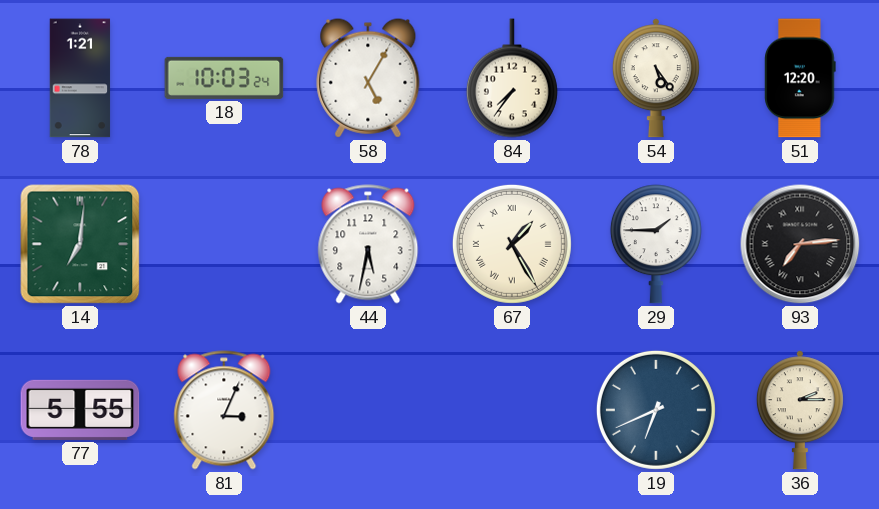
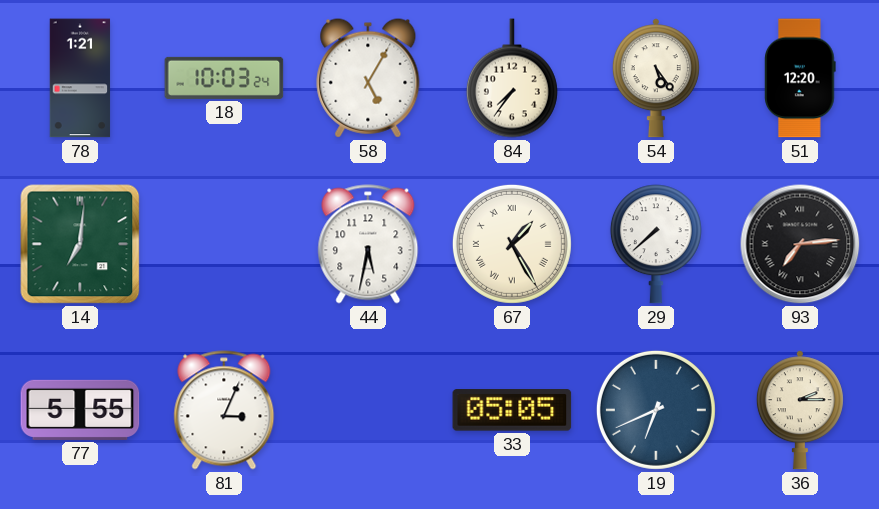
29: 1:45 -> 7:38
33: none -> 05:05
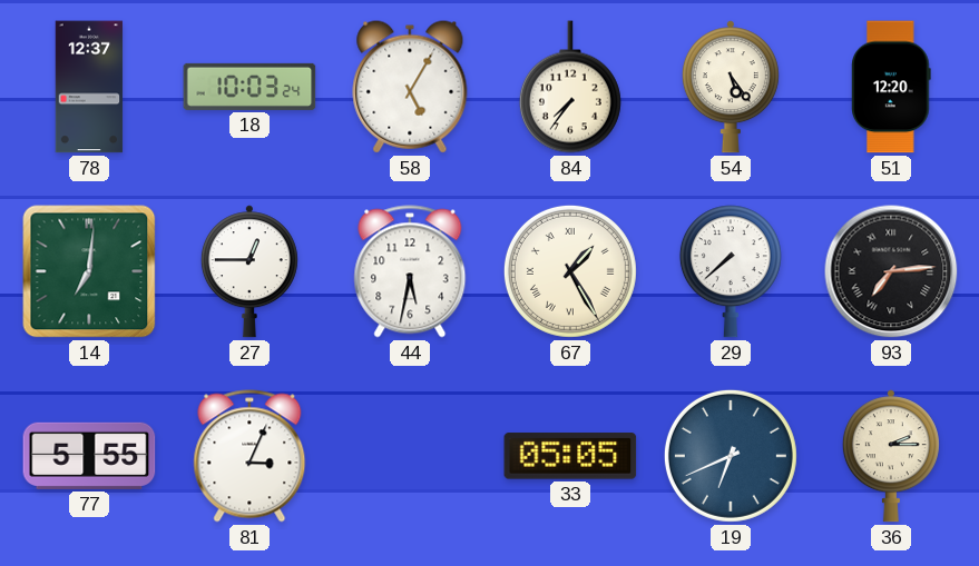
78: 1:21 -> 12:37
27: none -> 12:45
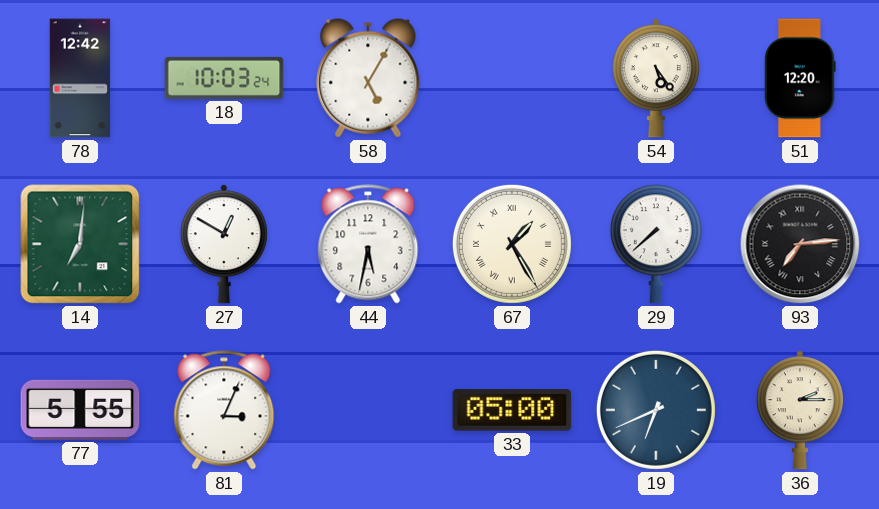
78: 12:37 -> 12:42
84: 7:36 -> none
27: 12:45 -> 12:50
33: 05:05 -> 05:00
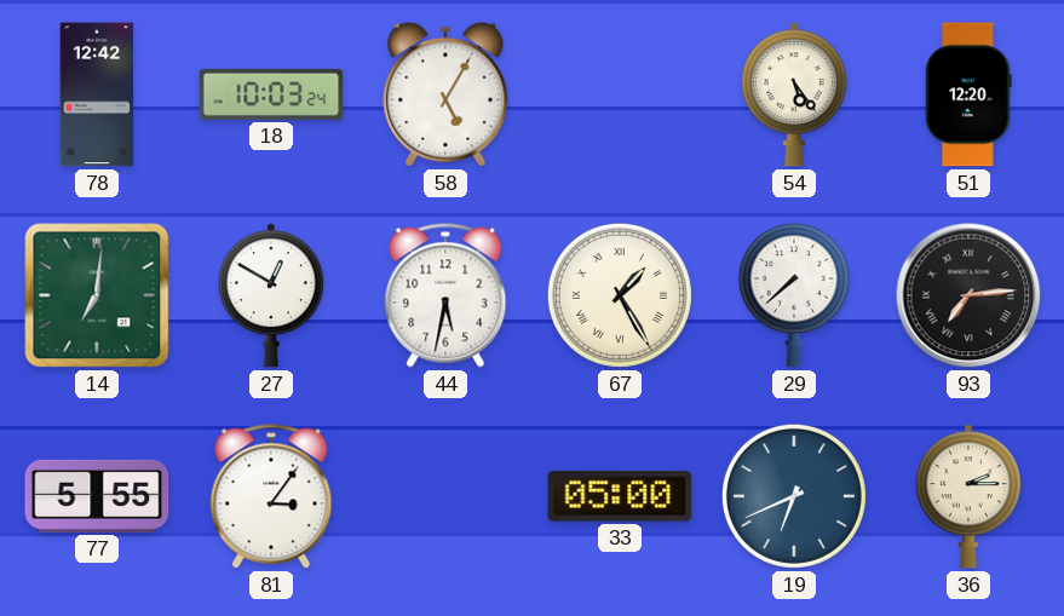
81: 3:04 -> 3:06
